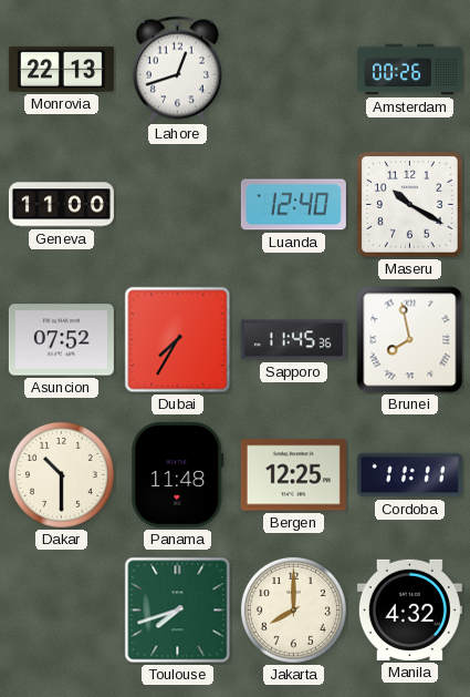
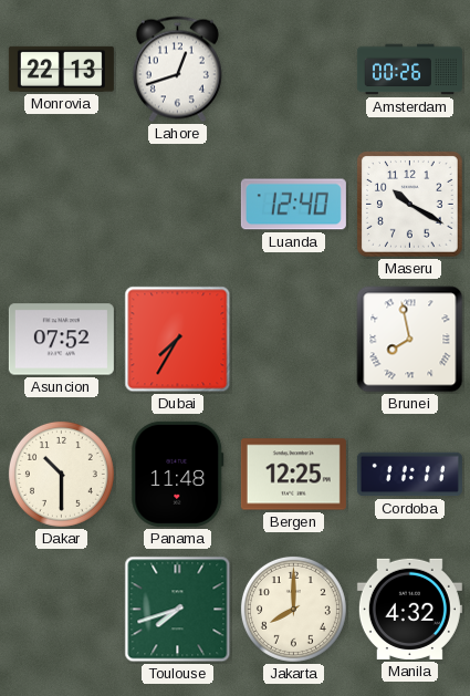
Geneva: 11:00 -> none
Sapporo: 11:45 -> none
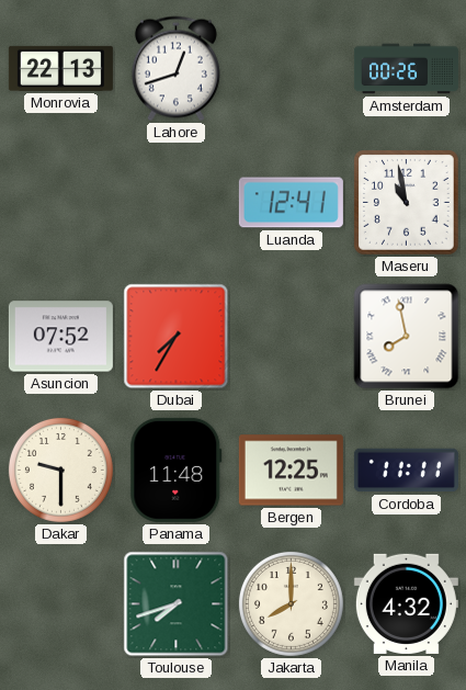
Luanda: 12:40 -> 12:41
Maseru: 10:20 -> 10:58
Dakar: 10:30 -> 9:30
